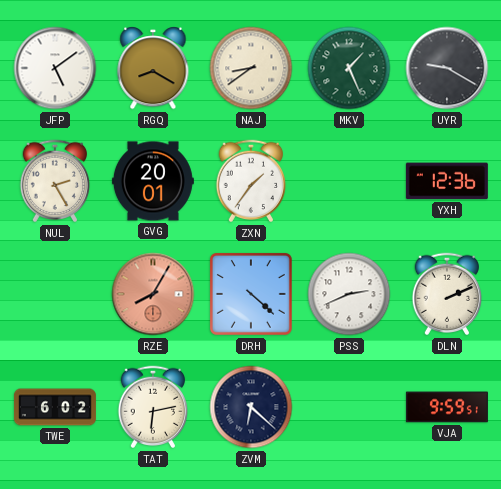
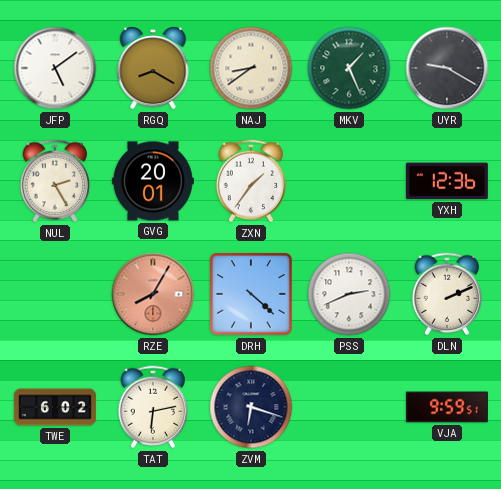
ZVM: 6:22 -> 6:18
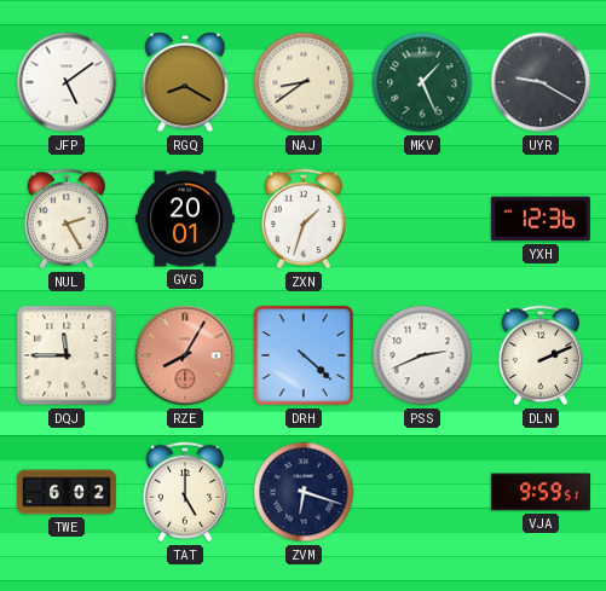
ZXN: 1:36 -> 1:33
DQJ: none -> 11:45
TAT: 6:13 -> 5:00
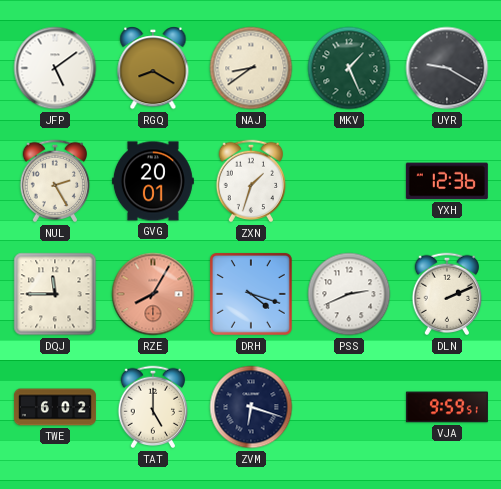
DRH: 4:22 -> 4:18
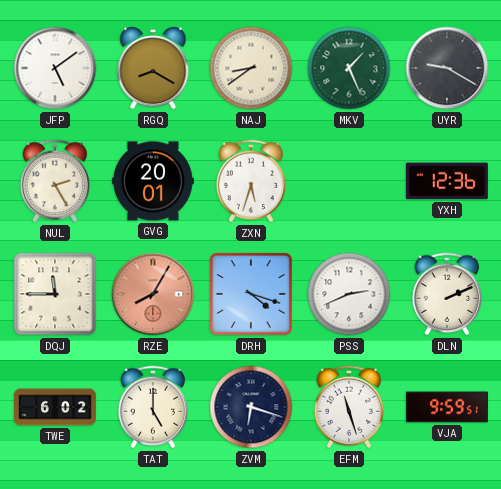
ZXN: 1:33 -> 5:33
EFM: none -> 11:27
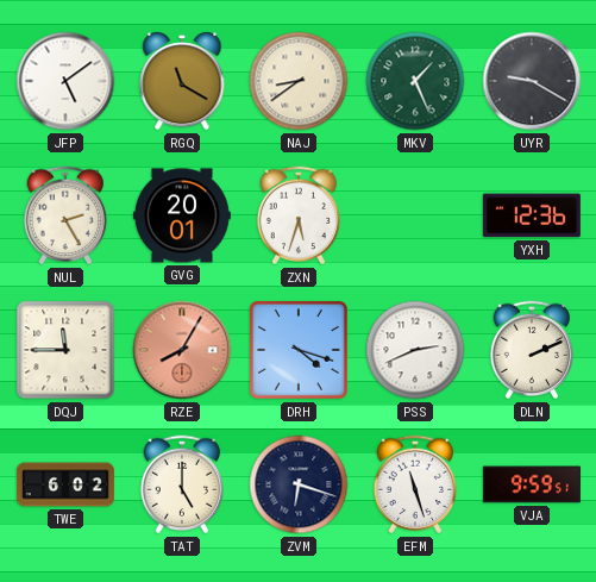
RGQ: 8:20 -> 11:20
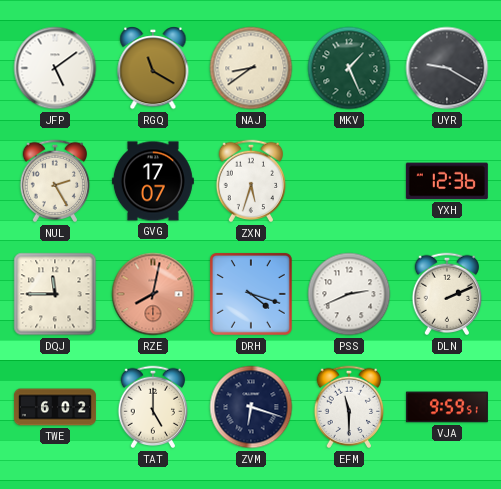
GVG: 20:01 -> 17:07
RZE: 8:05 -> 8:02
EFM: 11:27 -> 11:30
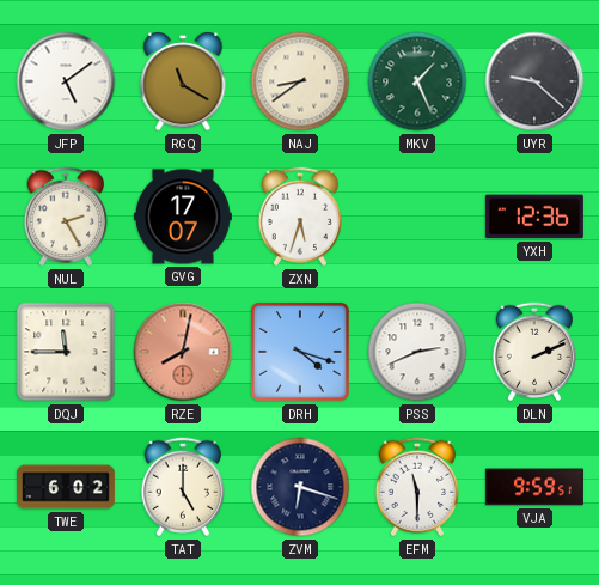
UYR: 9:20 -> 9:22
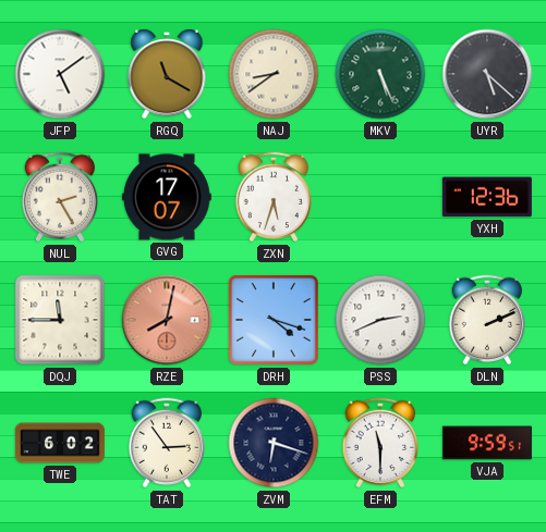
MKV: 1:26 -> 5:26
UYR: 9:22 -> 5:22
TAT: 5:00 -> 2:54
